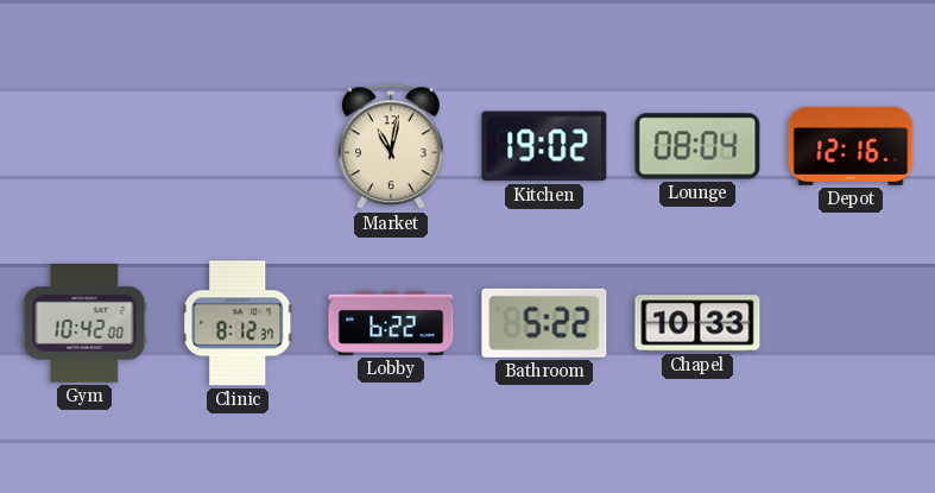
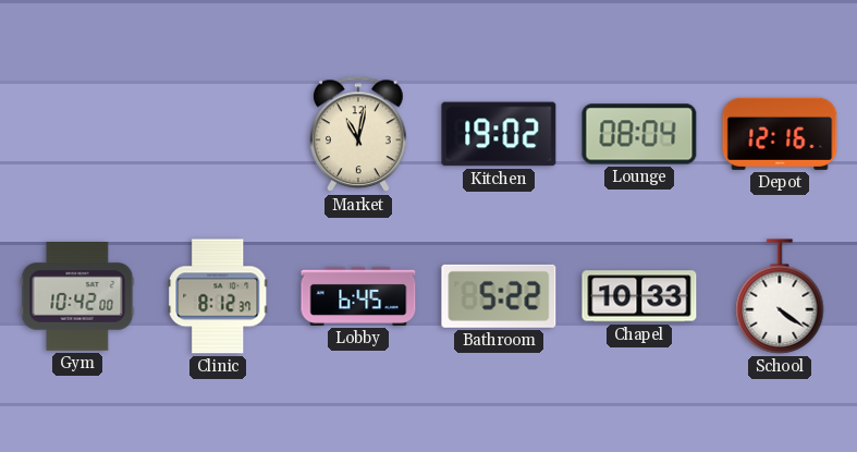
Lobby: 6:22 -> 6:45
School: none -> 4:21
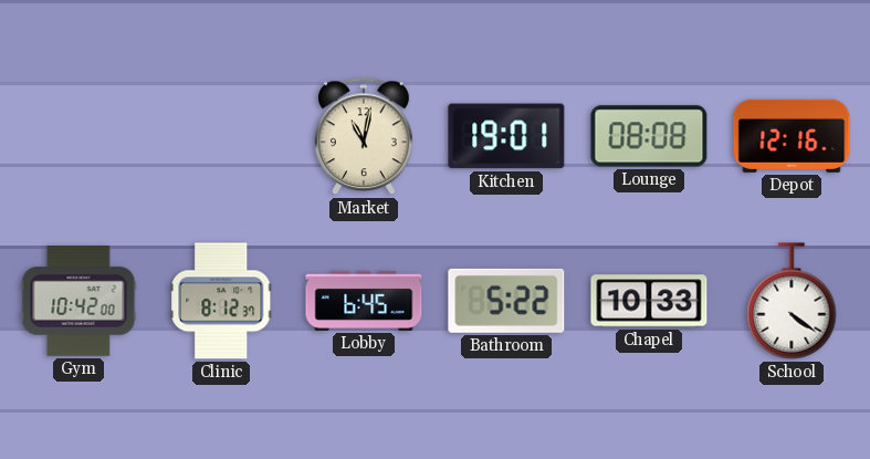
Kitchen: 19:02 -> 19:01
Lounge: 08:04 -> 08:08
